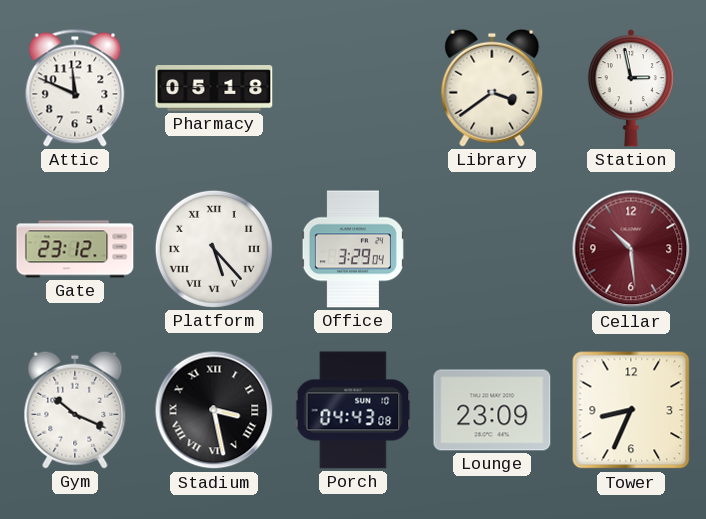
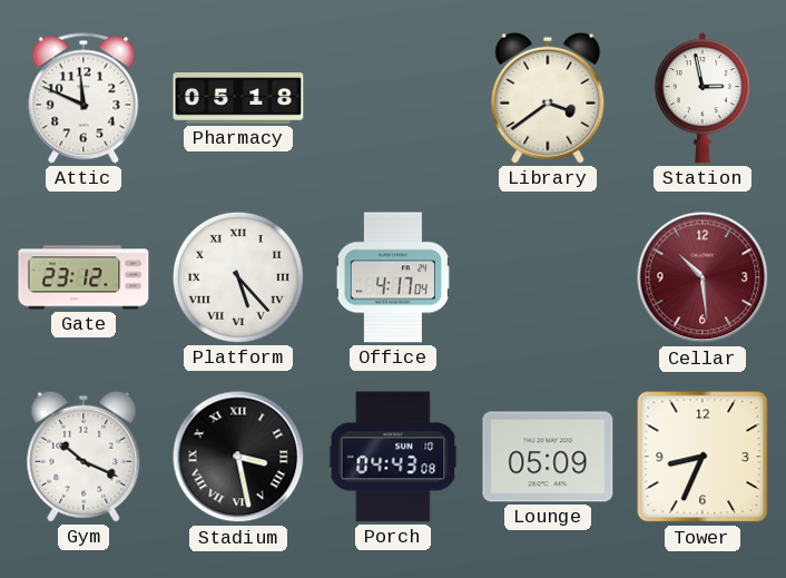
Office: 3:29 -> 4:17
Lounge: 23:09 -> 05:09
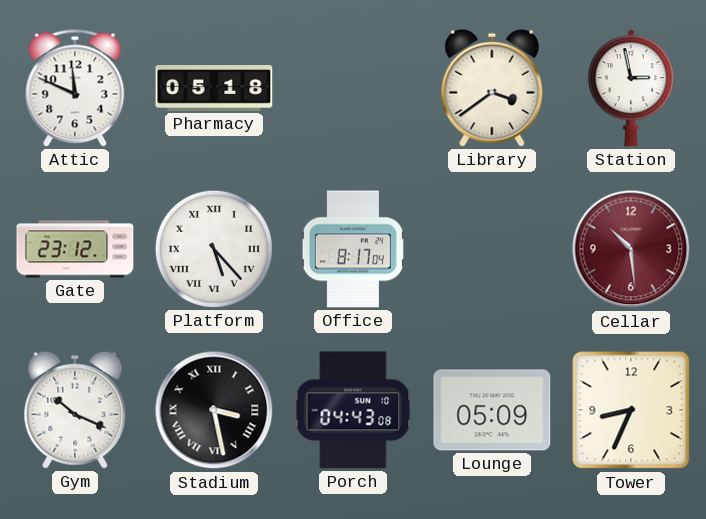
Office: 4:17 -> 8:17
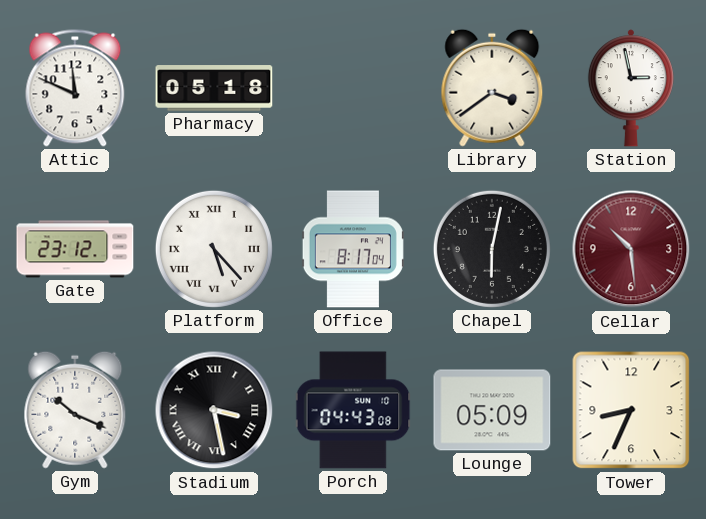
Chapel: none -> 6:02
